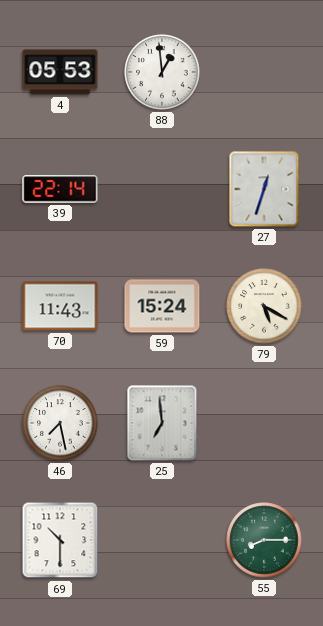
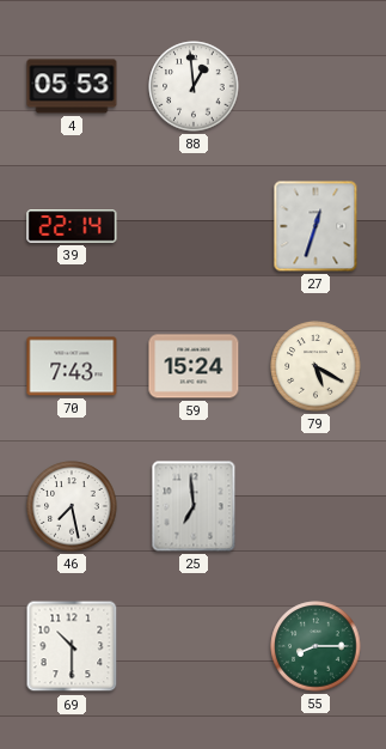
70: 11:43 -> 7:43
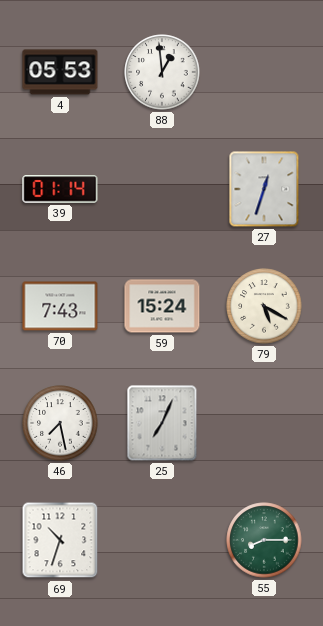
39: 22:14 -> 01:14
25: 6:59 -> 7:04
69: 10:30 -> 10:33
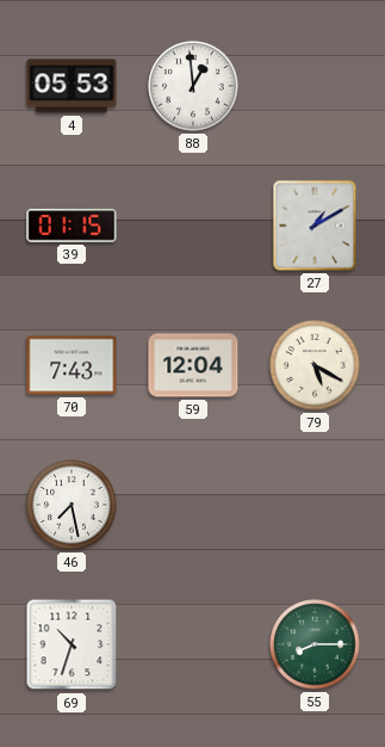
39: 01:14 -> 01:15
27: 12:33 -> 1:10
59: 15:24 -> 12:04
25: 7:04 -> none
